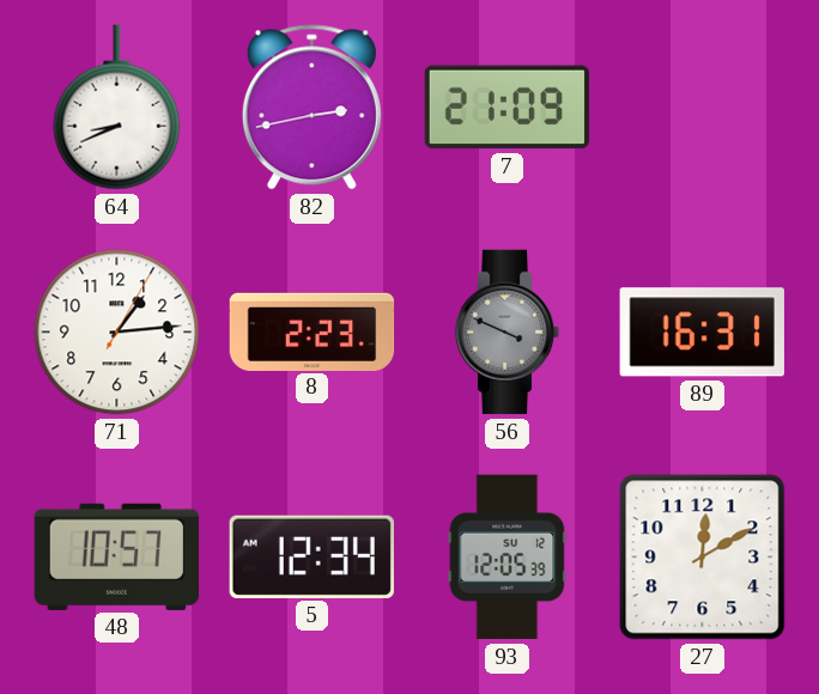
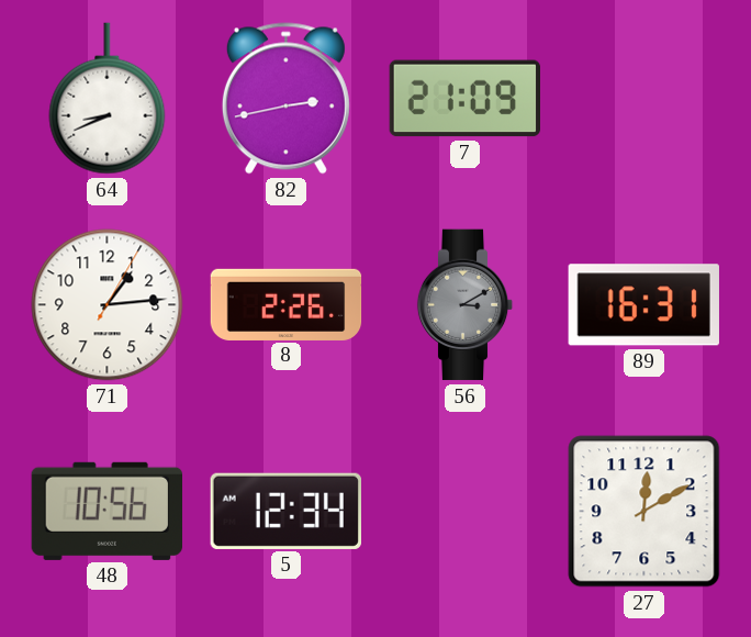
8: 2:23 -> 2:26
56: 3:49 -> 3:10
48: 10:57 -> 10:56
93: 12:05 -> none
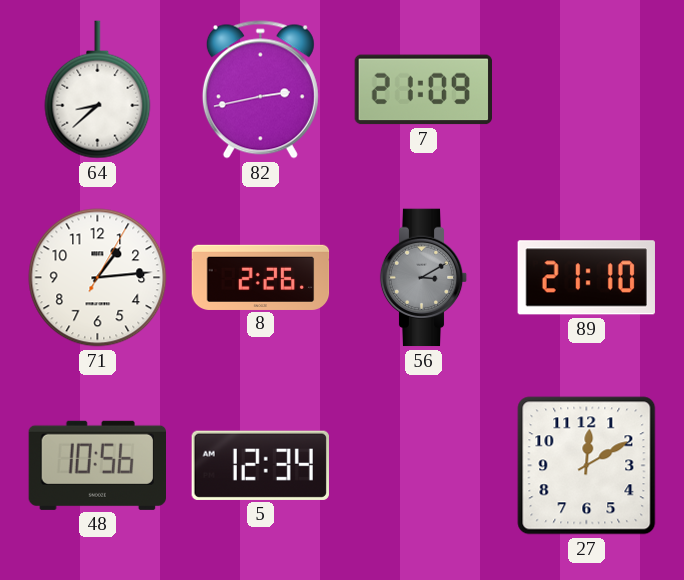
64: 8:41 -> 8:38
89: 16:31 -> 21:10
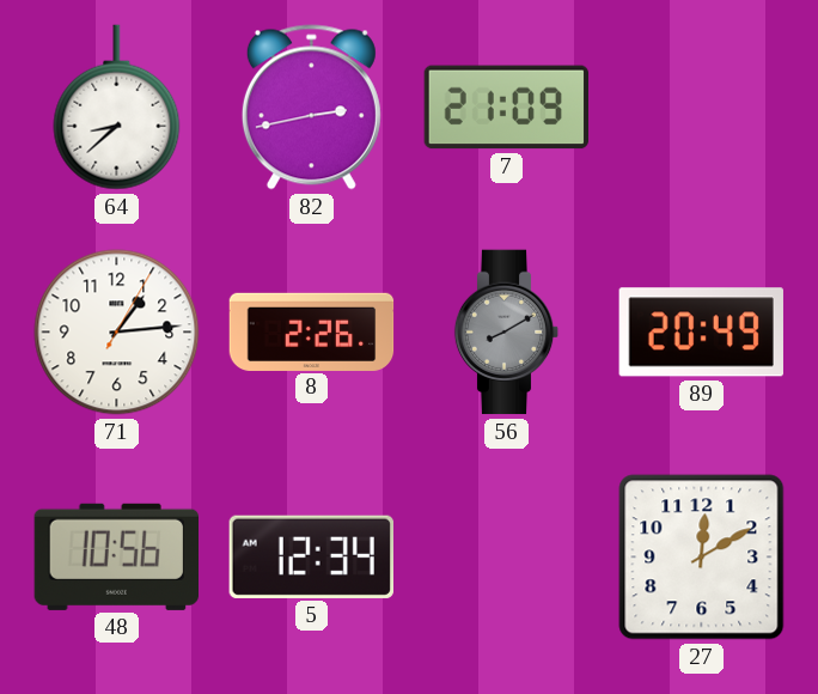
56: 3:10 -> 8:10
89: 21:10 -> 20:49
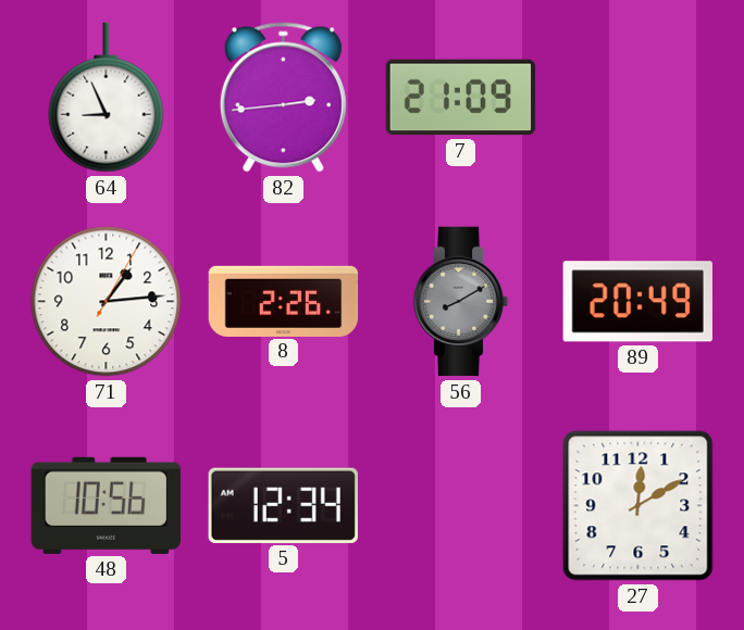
64: 8:38 -> 8:56
82: 2:43 -> 2:44
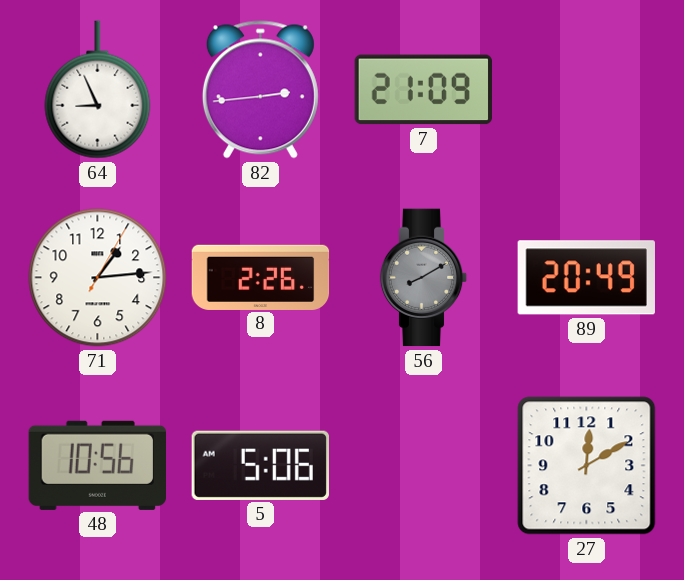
5: 12:34 -> 5:06
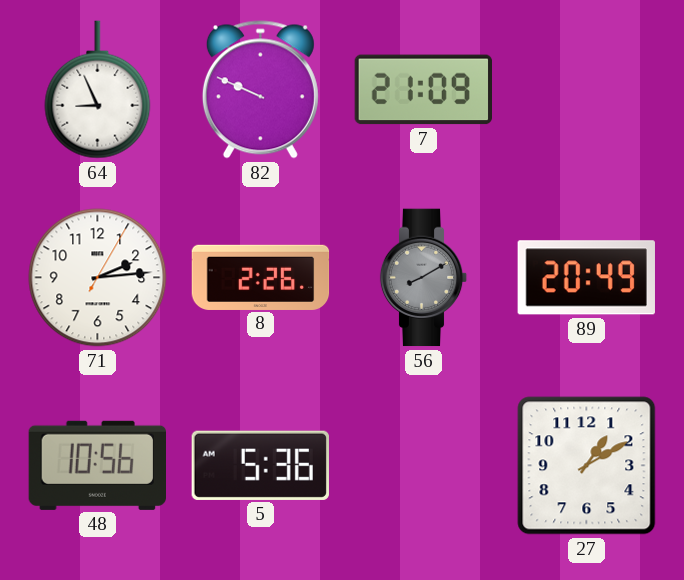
82: 2:44 -> 9:49
71: 1:14 -> 2:14
5: 5:06 -> 5:36
27: 12:10 -> 1:10
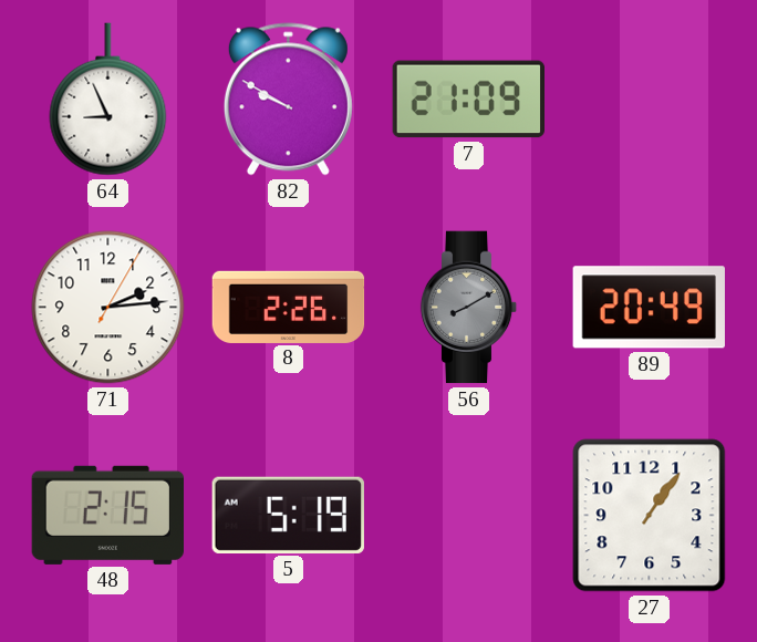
82: 9:49 -> 9:50
48: 10:56 -> 2:15
5: 5:36 -> 5:19
27: 1:10 -> 1:06
